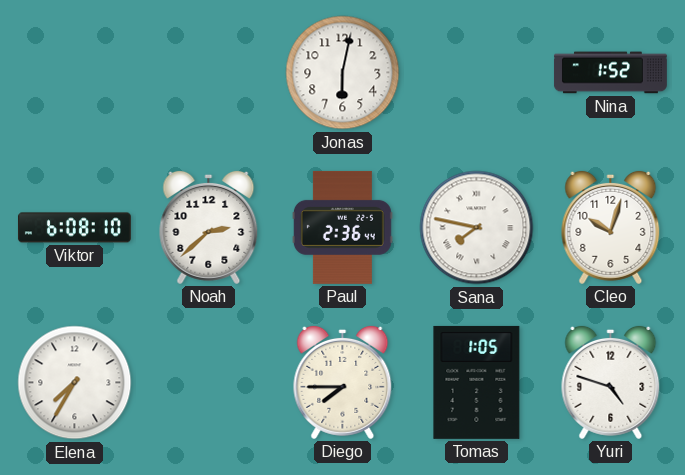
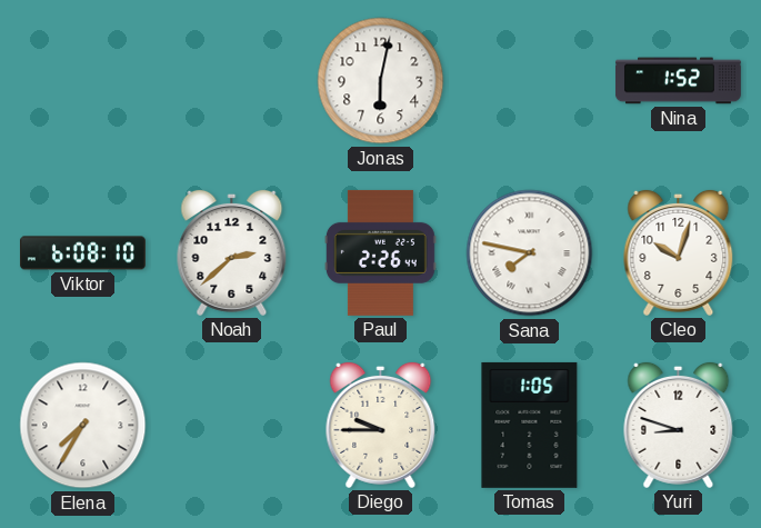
Paul: 2:36 -> 2:26
Diego: 7:45 -> 9:45
Yuri: 4:48 -> 8:48
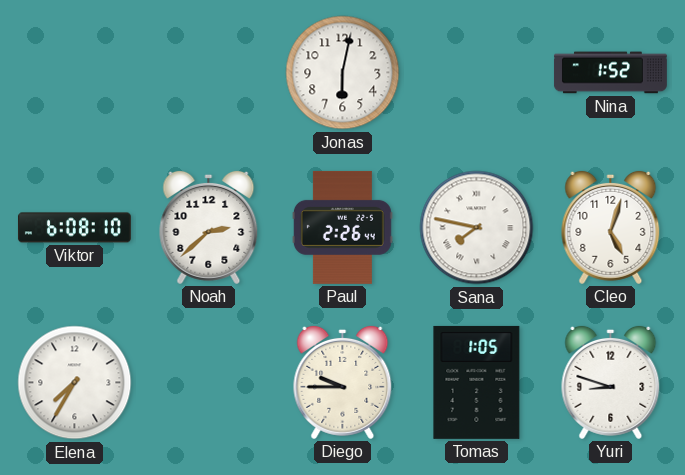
Cleo: 10:03 -> 5:03
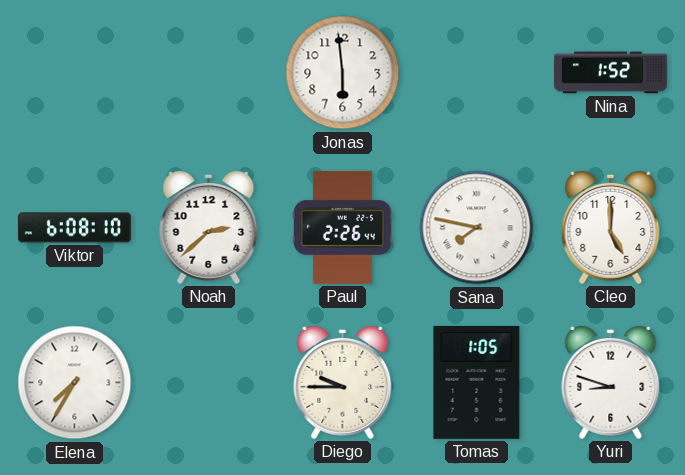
Jonas: 6:02 -> 5:59
Cleo: 5:03 -> 5:00
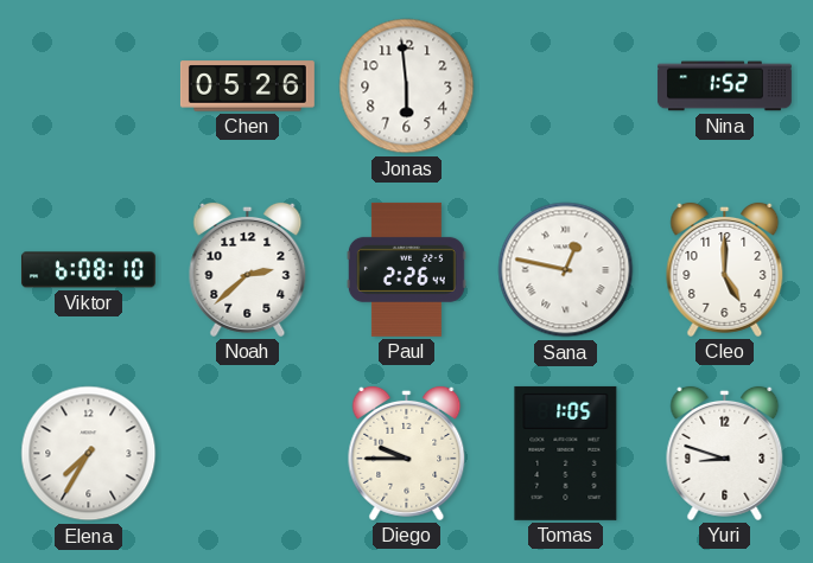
Chen: none -> 05:26
Sana: 7:47 -> 12:47
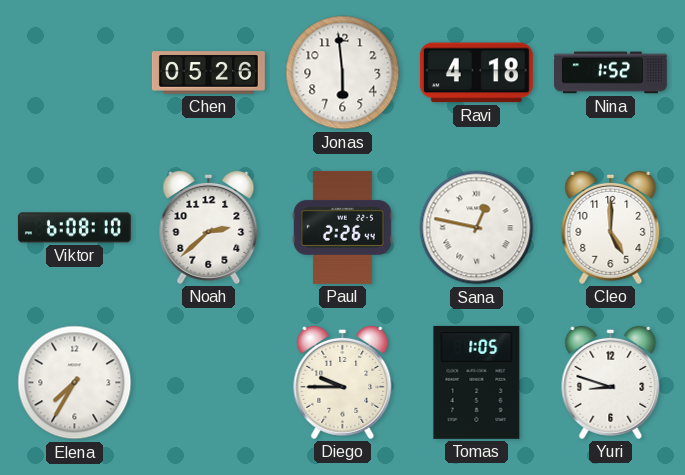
Ravi: none -> 4:18
